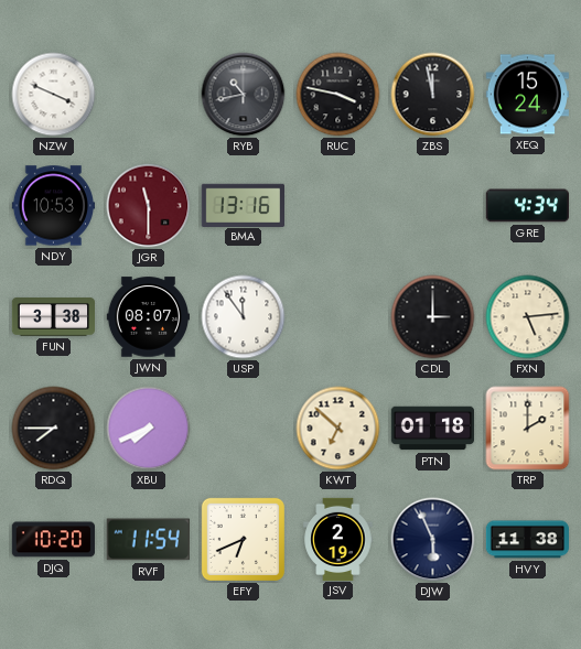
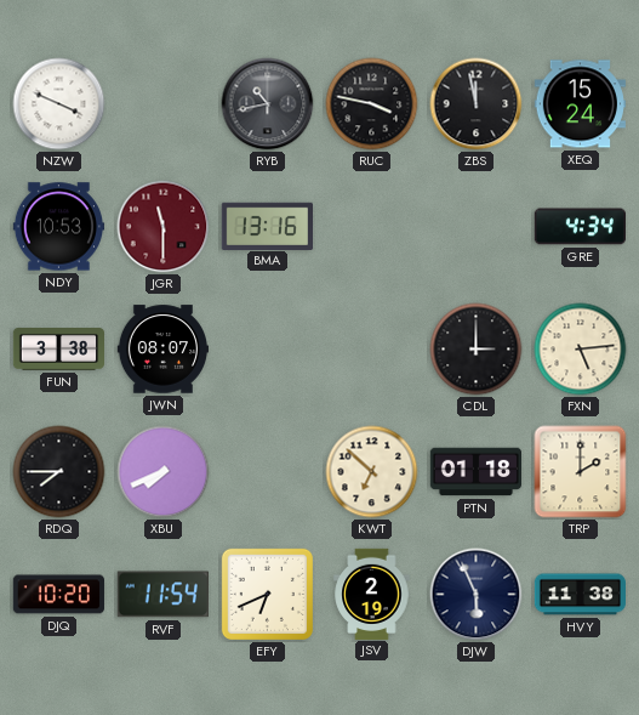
USP: 11:54 -> none
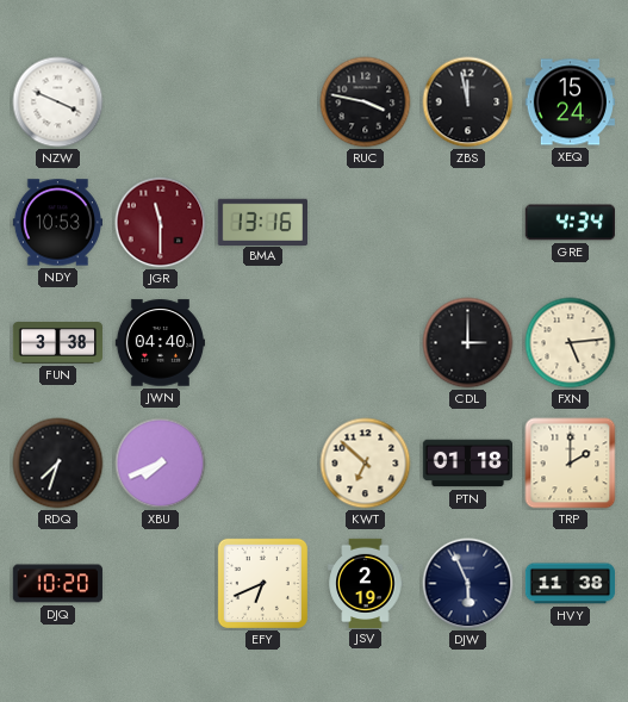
RYB: 10:43 -> none
JWN: 08:07 -> 04:40
RDQ: 7:45 -> 7:33
RVF: 11:54 -> none
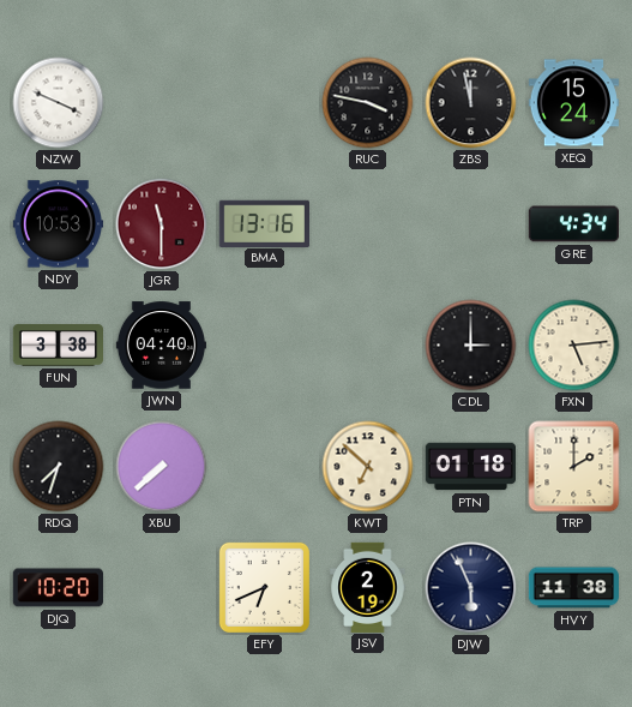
XBU: 7:41 -> 7:38
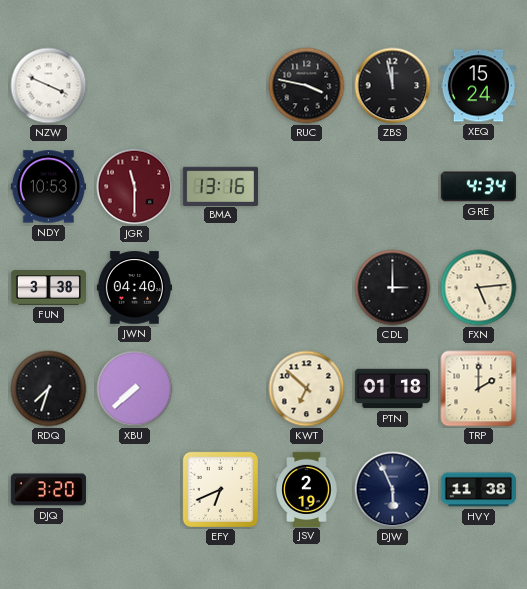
DJQ: 10:20 -> 3:20
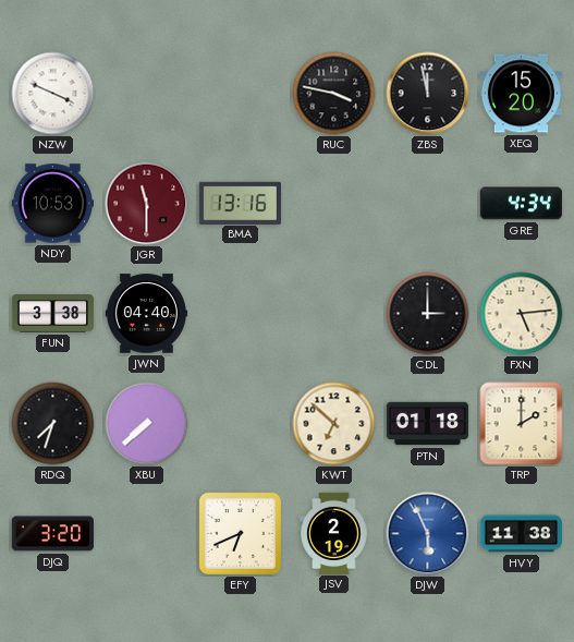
XEQ: 15:24 -> 15:20
DJW dial: navy -> blue
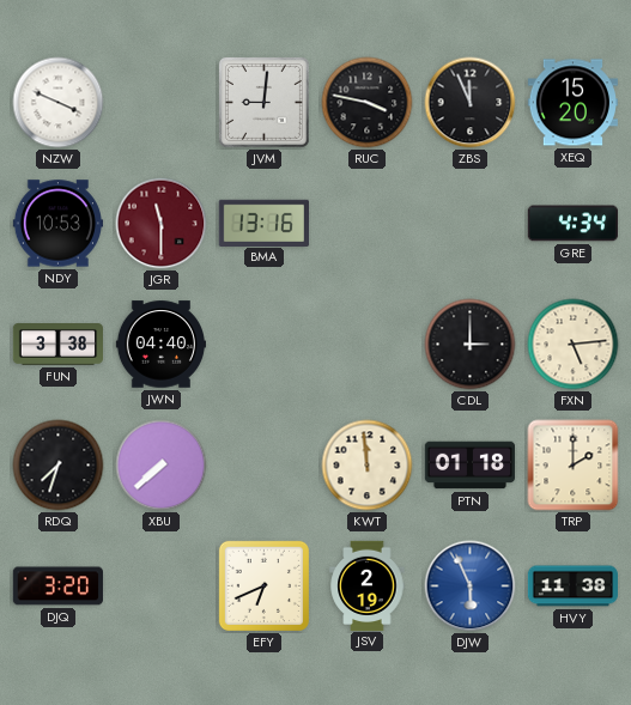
JVM: none -> 9:01
ZBS: 11:58 -> 11:56
KWT: 6:52 -> 11:59
